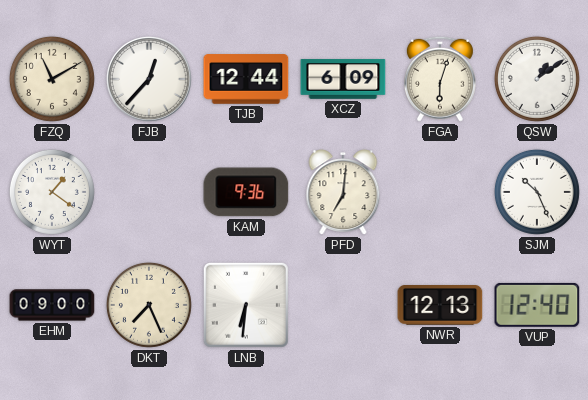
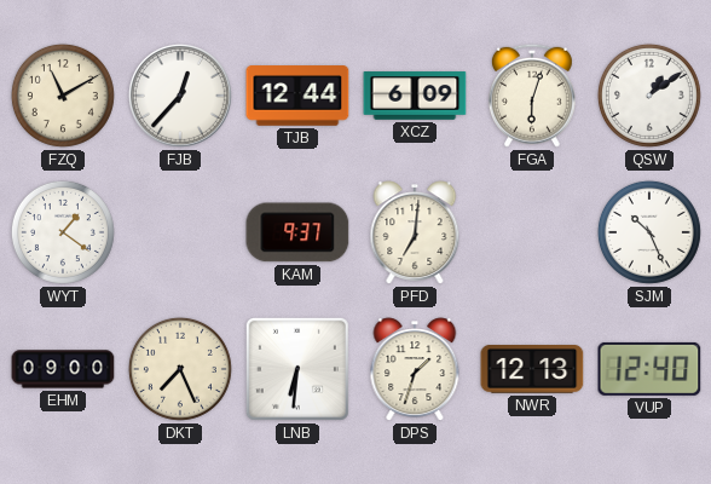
KAM: 9:36 -> 9:37
DPS: none -> 1:33
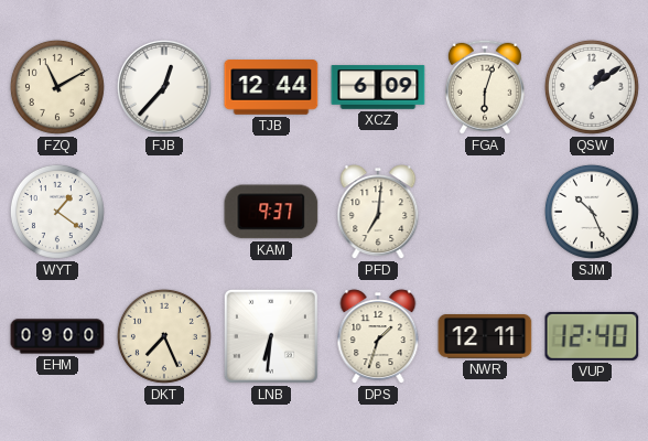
NWR: 12:13 -> 12:11
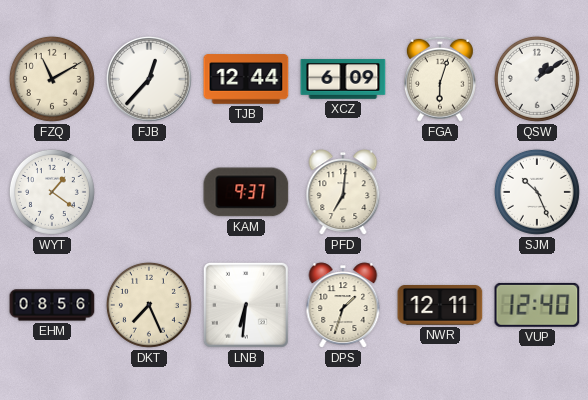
EHM: 09:00 -> 08:56
